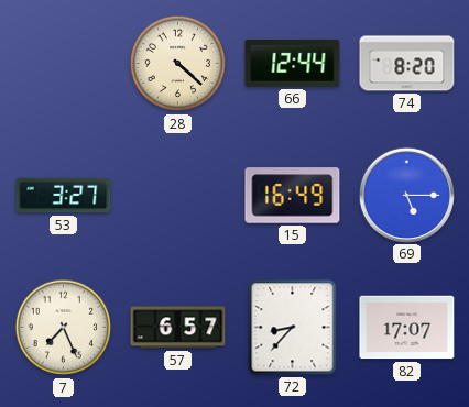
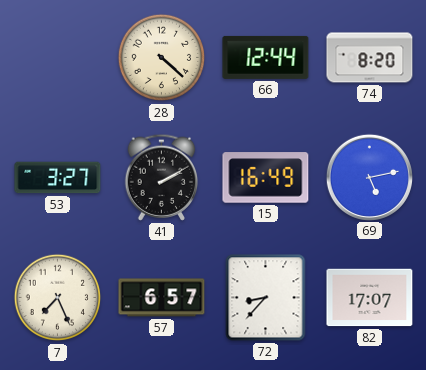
41: none -> 2:10
69: 5:15 -> 5:13
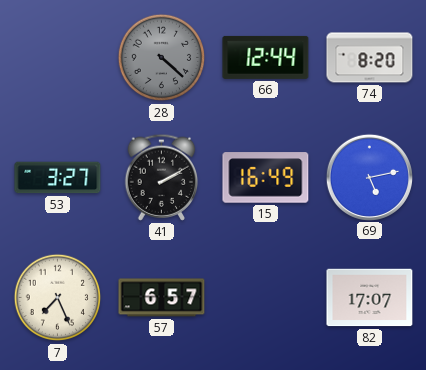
28 dial: cream -> grey
72: 8:37 -> none
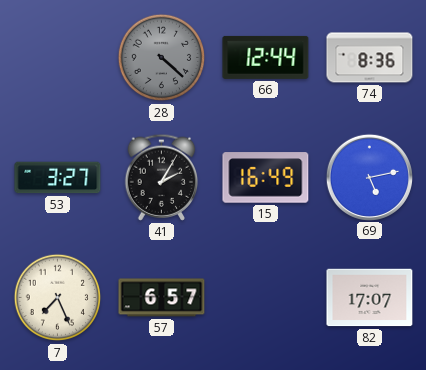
74: 8:20 -> 8:36
41: 2:10 -> 2:05
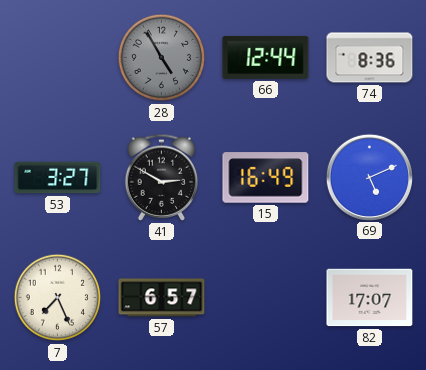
28: 4:22 -> 4:55
41: 2:05 -> 2:50
69: 5:13 -> 5:11
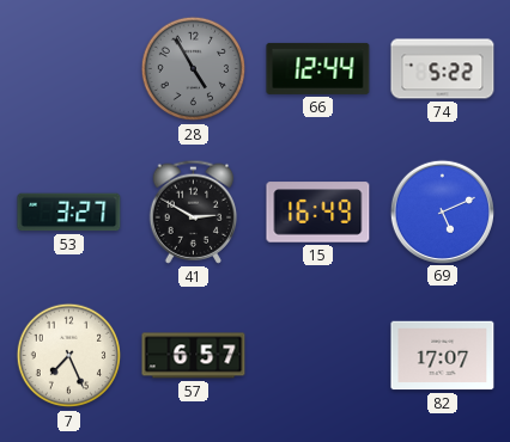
74: 8:36 -> 5:22
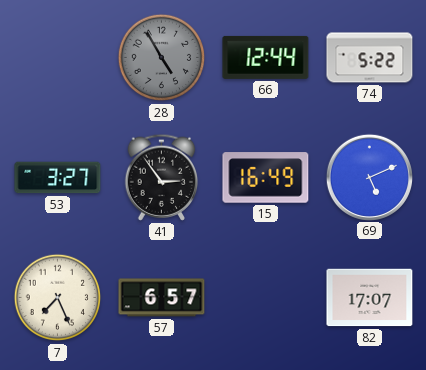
41: 2:50 -> 2:54
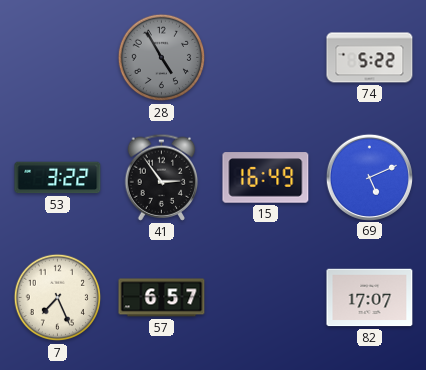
66: 12:44 -> none
53: 3:27 -> 3:22
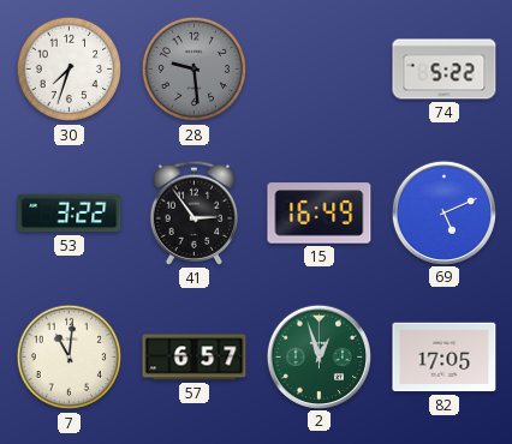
30: none -> 7:33
28: 4:55 -> 9:29
7: 7:26 -> 11:01
2: none -> 12:57
82: 17:07 -> 17:05
